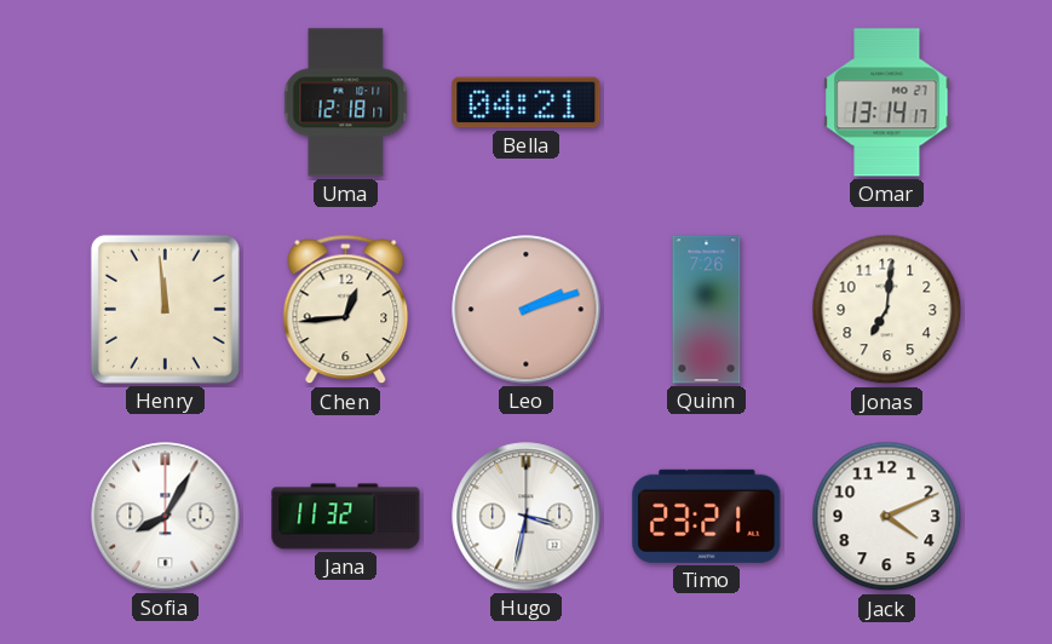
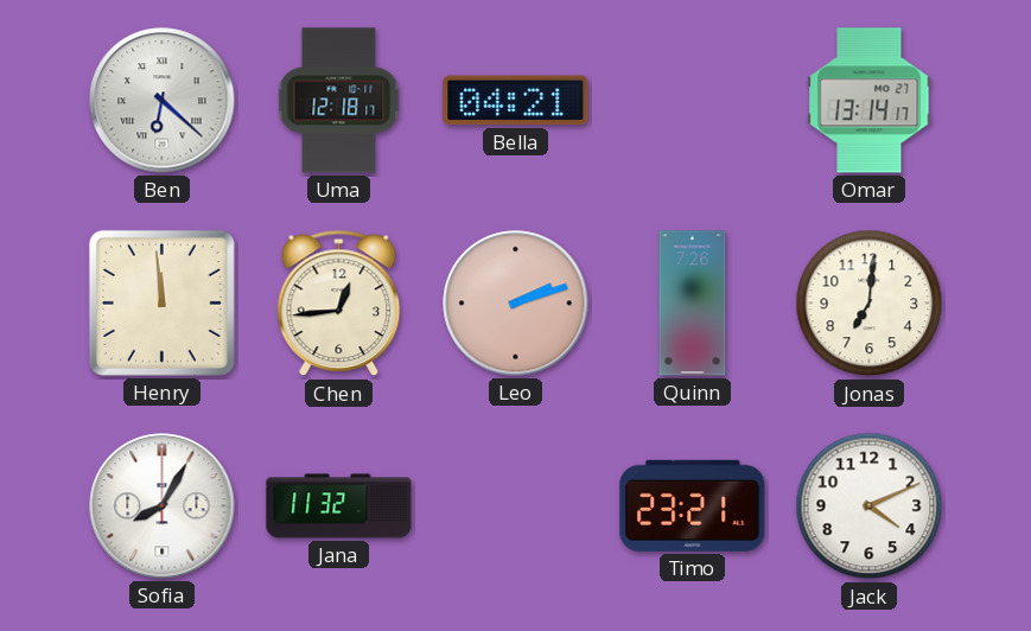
Ben: none -> 6:22
Hugo: 3:32 -> none
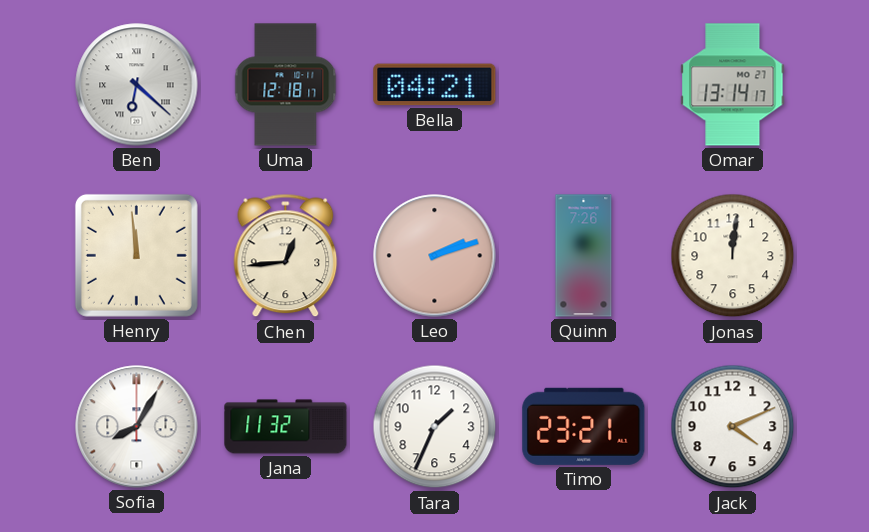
Jonas: 7:01 -> 12:01
Tara: none -> 1:34
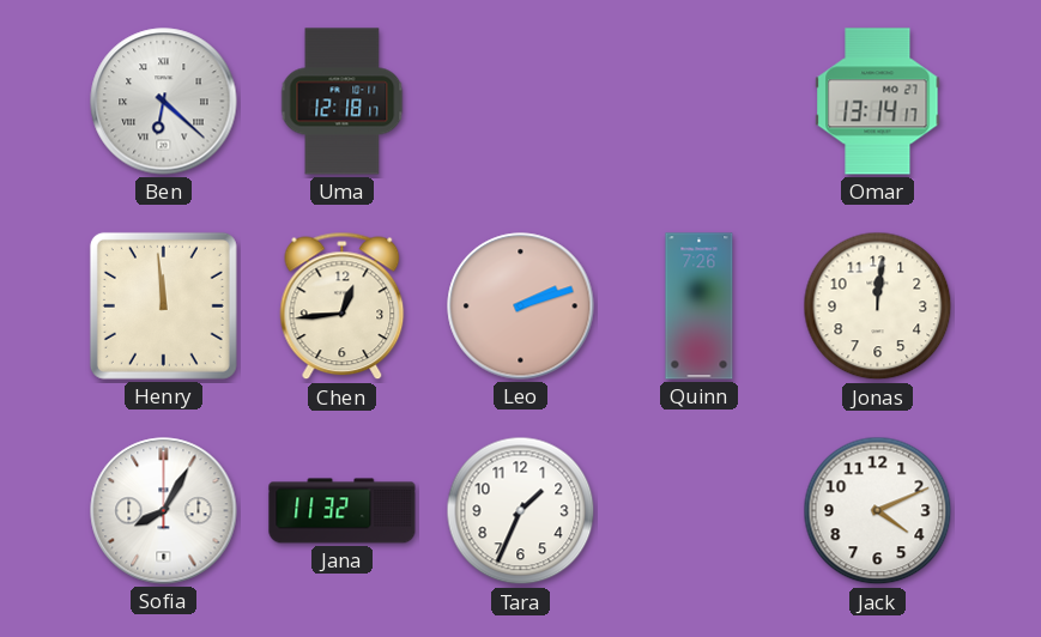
Bella: 04:21 -> none
Timo: 23:21 -> none
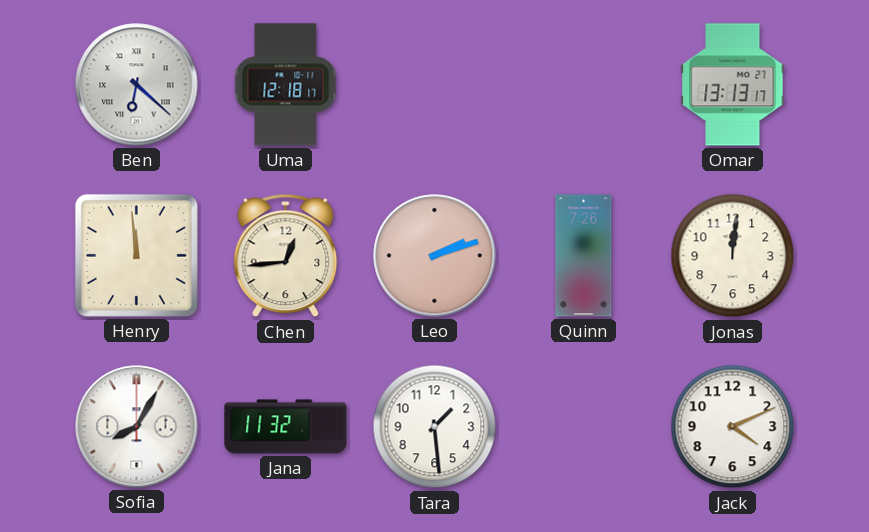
Omar: 13:14 -> 13:13
Tara: 1:34 -> 1:29
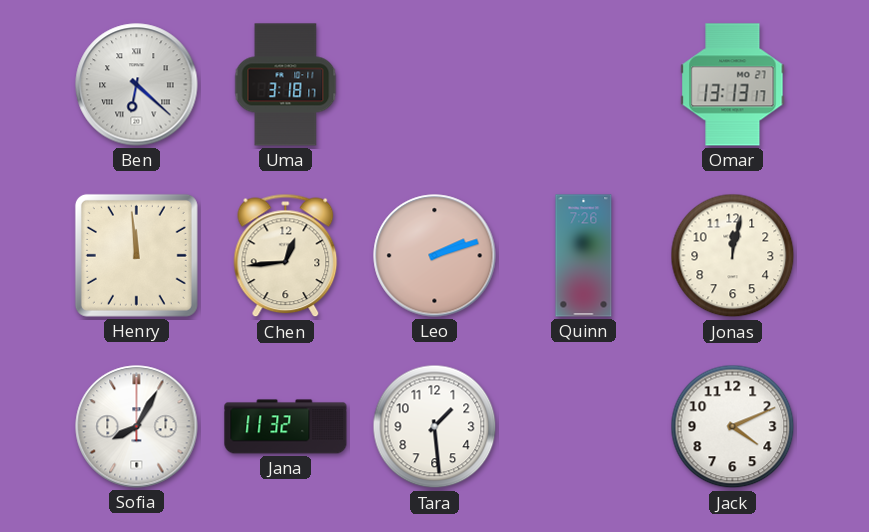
Uma: 12:18 -> 3:18
Jonas: 12:01 -> 12:02
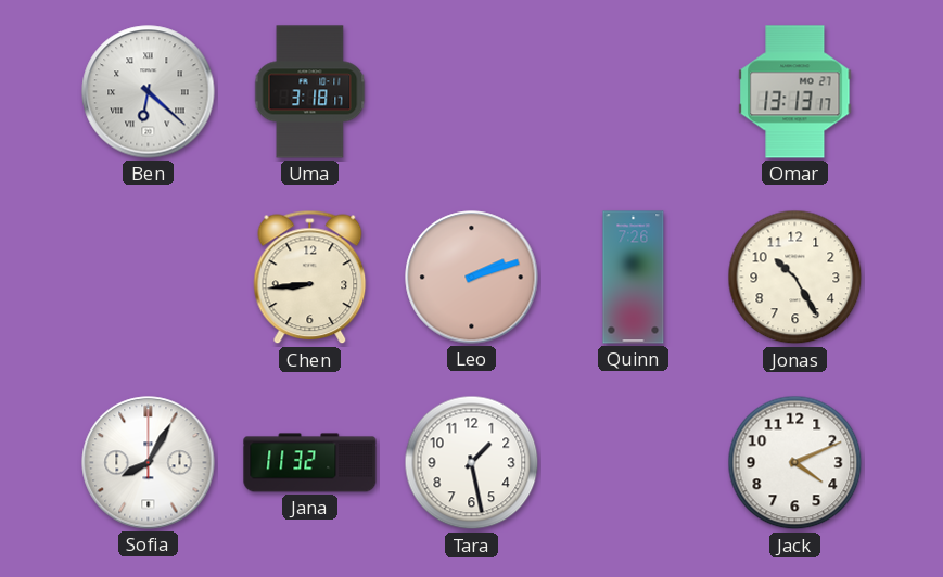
Henry: 11:59 -> none
Chen: 12:44 -> 8:44
Jonas: 12:02 -> 10:25
Tara: 1:29 -> 1:28
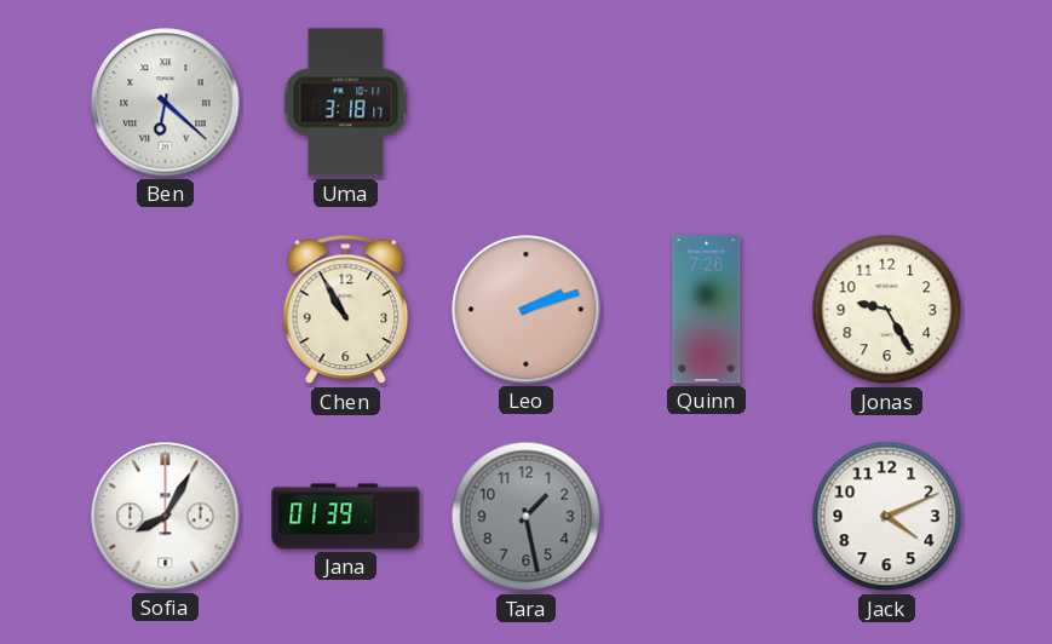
Omar: 13:13 -> none
Chen: 8:44 -> 10:55
Jonas: 10:25 -> 9:25
Jana: 11:32 -> 01:39
Tara dial: white -> grey
